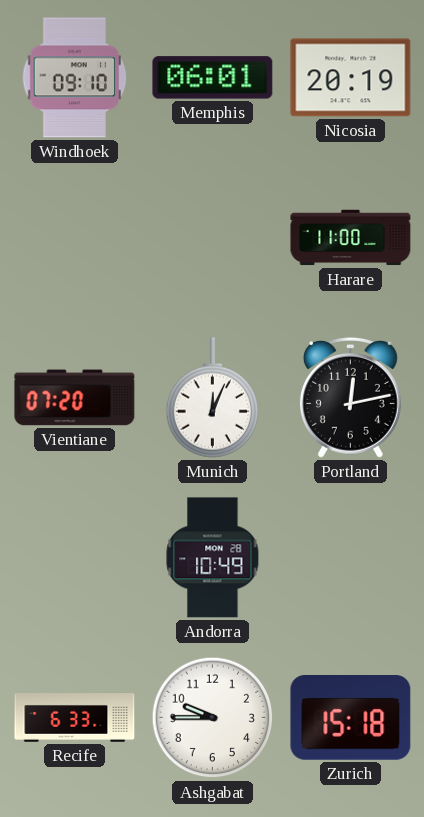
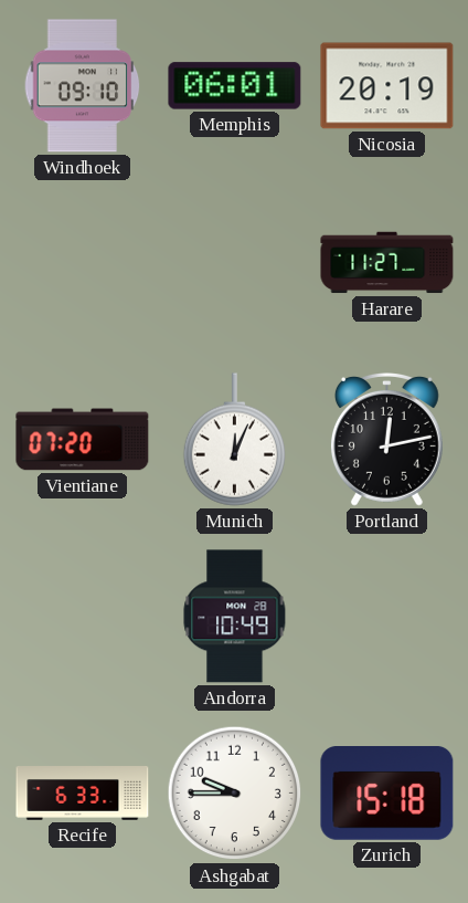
Harare: 11:00 -> 11:27
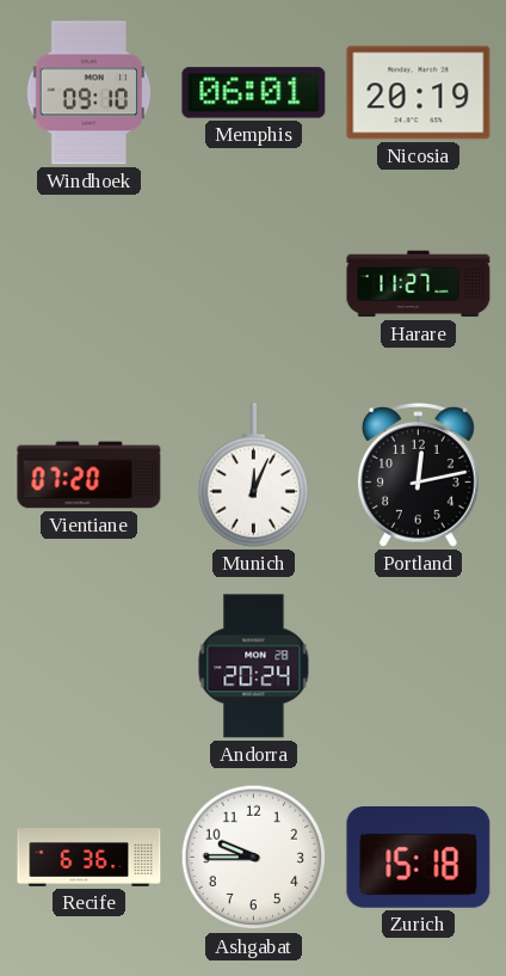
Andorra: 10:49 -> 20:24
Recife: 6:33 -> 6:36
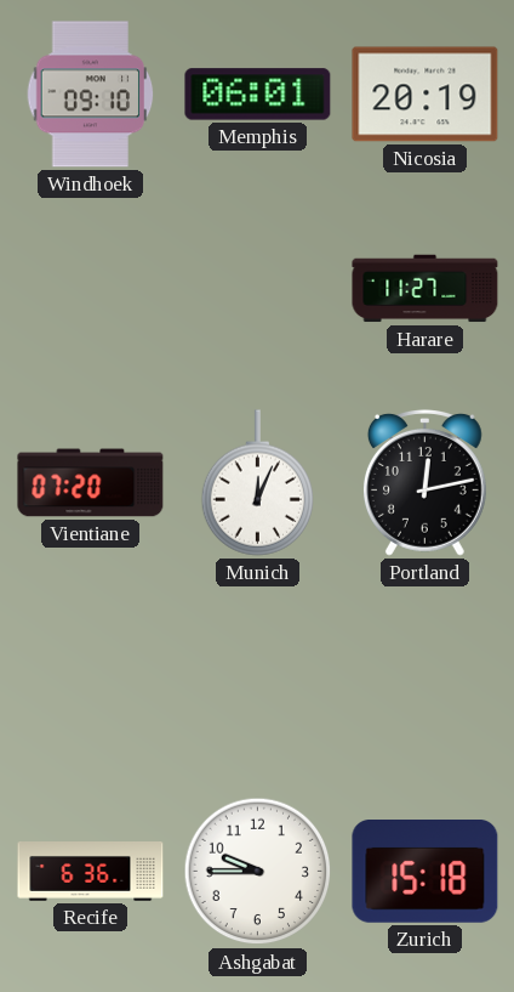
Andorra: 20:24 -> none
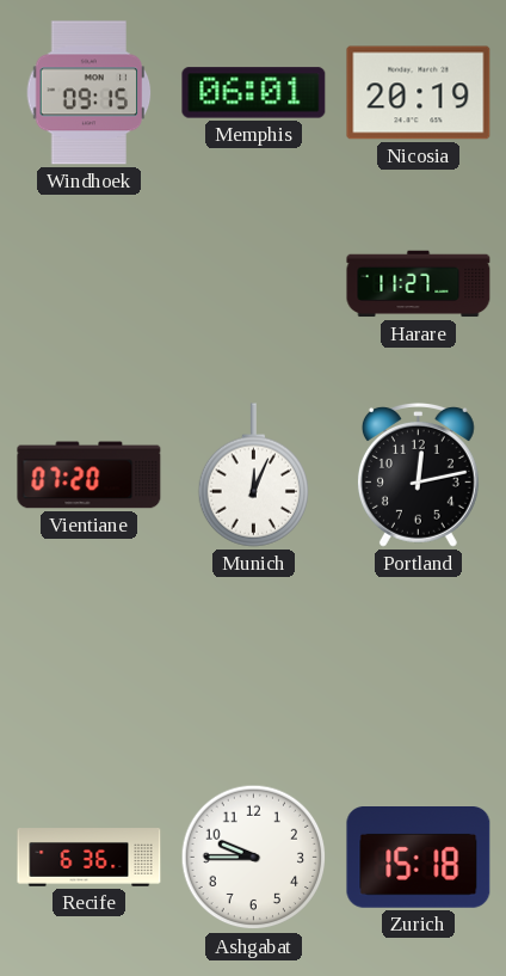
Windhoek: 09:10 -> 09:15
